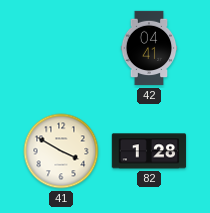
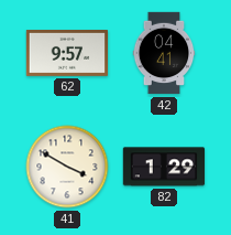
62: none -> 9:57
82: 1:28 -> 1:29
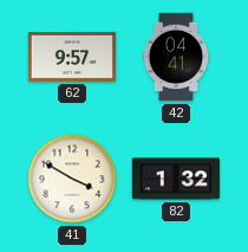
82: 1:29 -> 1:32
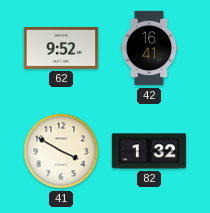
62: 9:57 -> 9:52
42: 04:41 -> 16:41
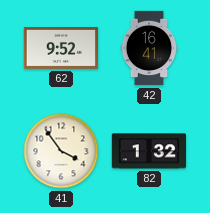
41: 3:50 -> 3:54
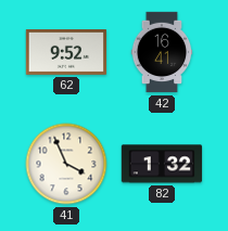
41: 3:54 -> 3:56
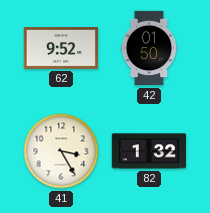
42: 16:41 -> 01:50
41: 3:56 -> 3:25
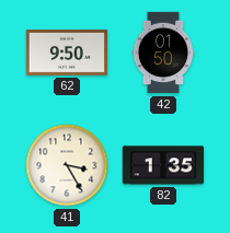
62: 9:52 -> 9:50
82: 1:32 -> 1:35
